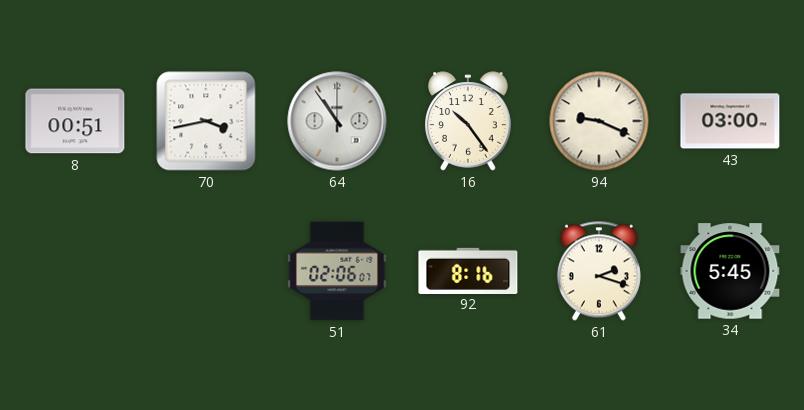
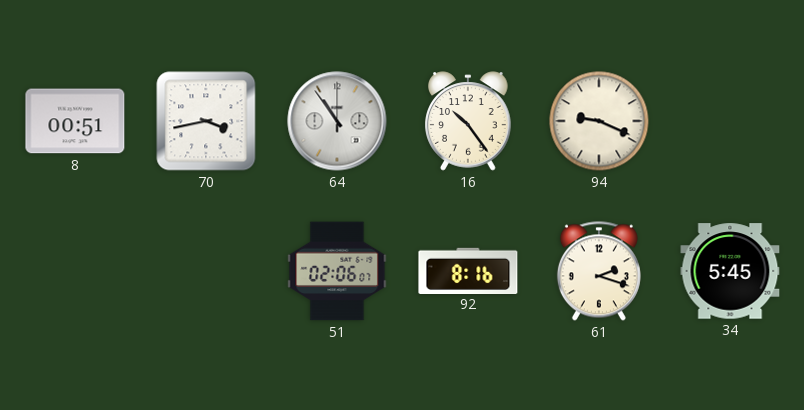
43: 03:00 -> none
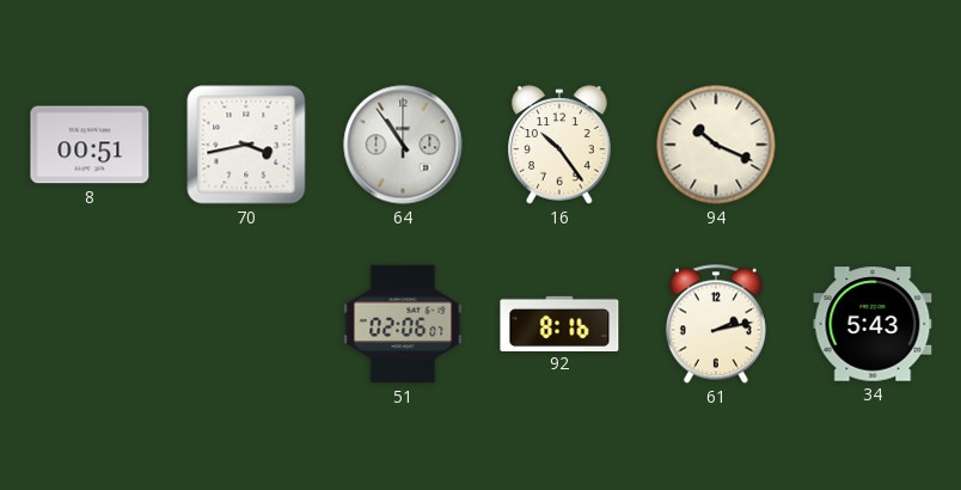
94: 9:19 -> 10:19
61: 2:18 -> 2:13
34: 5:45 -> 5:43
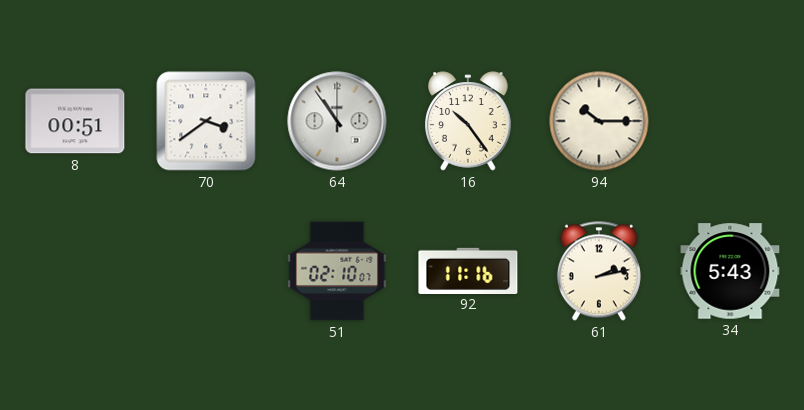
70: 3:43 -> 3:39
94: 10:19 -> 10:15
51: 02:06 -> 02:10
92: 8:16 -> 11:16
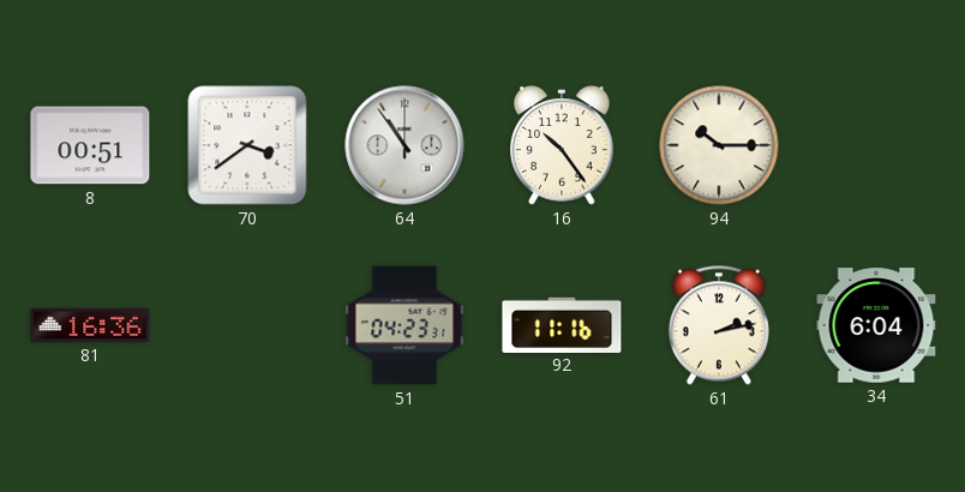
81: none -> 16:36
51: 02:10 -> 04:23
34: 5:43 -> 6:04
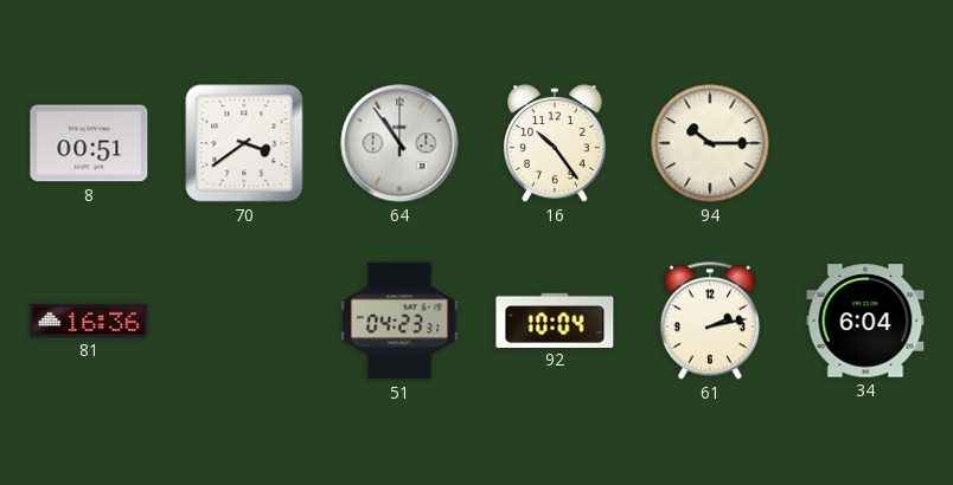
92: 11:16 -> 10:04
